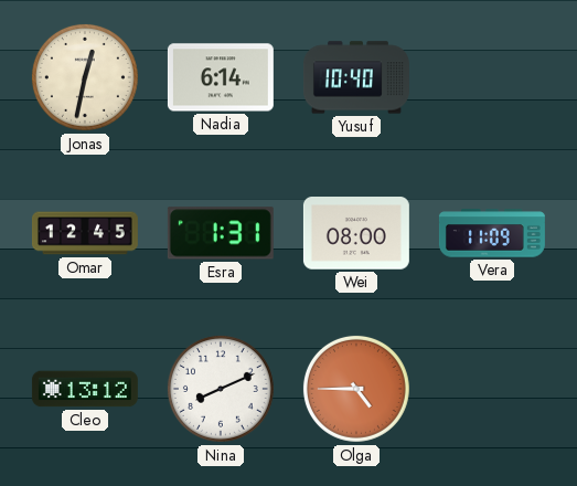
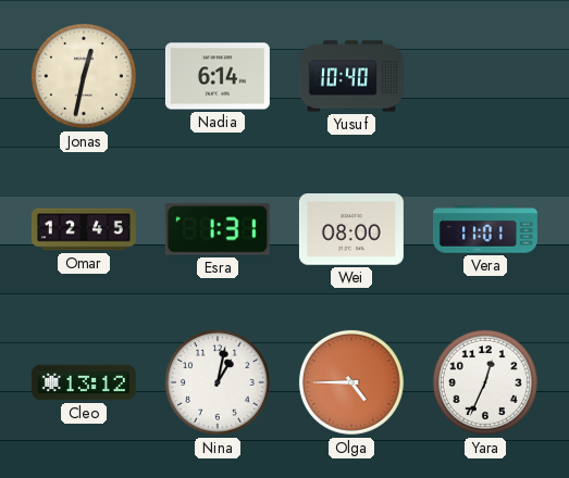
Vera: 11:09 -> 11:01
Nina: 8:11 -> 1:02
Yara: none -> 12:34
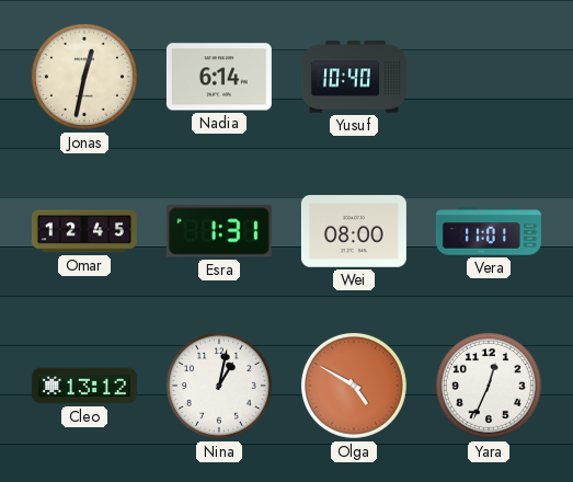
Olga: 4:45 -> 4:50
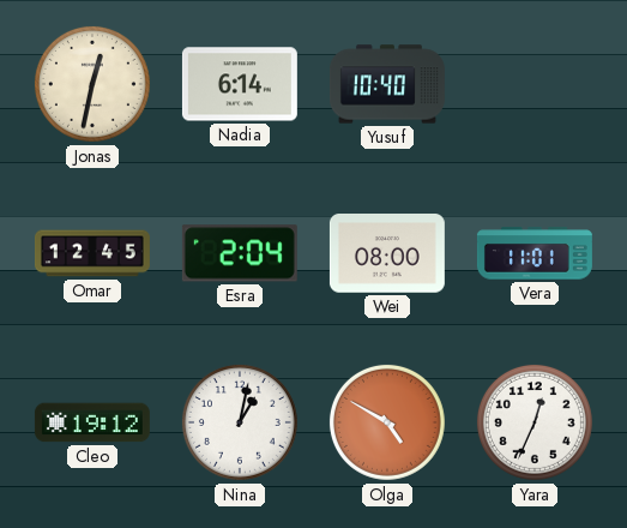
Esra: 1:31 -> 2:04
Cleo: 13:12 -> 19:12
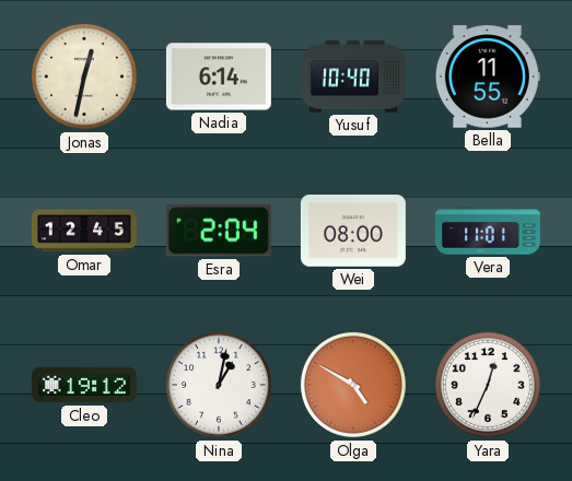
Bella: none -> 11:55
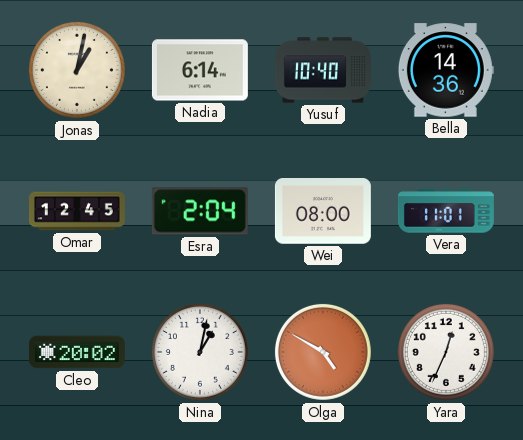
Jonas: 12:32 -> 1:02
Bella: 11:55 -> 14:36
Cleo: 19:12 -> 20:02
